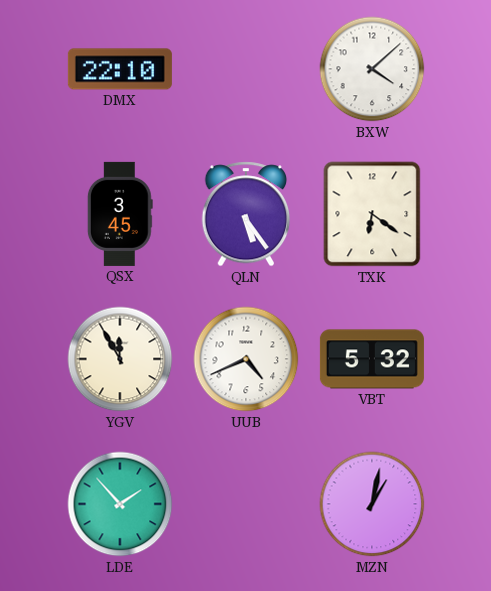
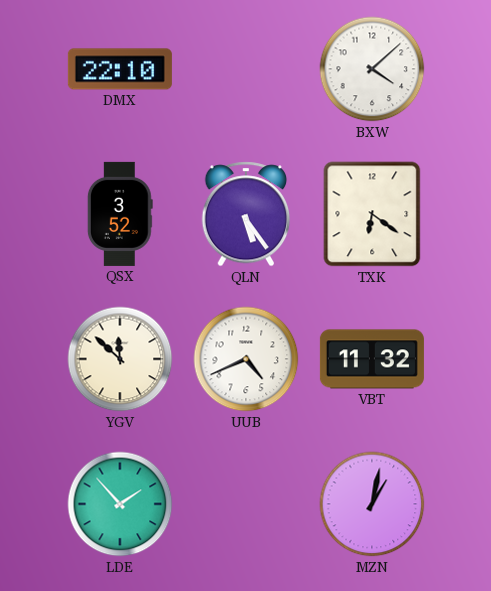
QSX: 3:45 -> 3:52
YGV: 11:55 -> 11:52
VBT: 5:32 -> 11:32
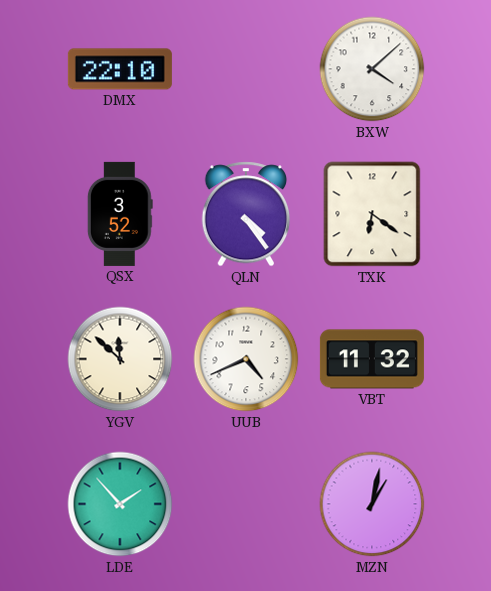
QLN: 5:24 -> 4:24
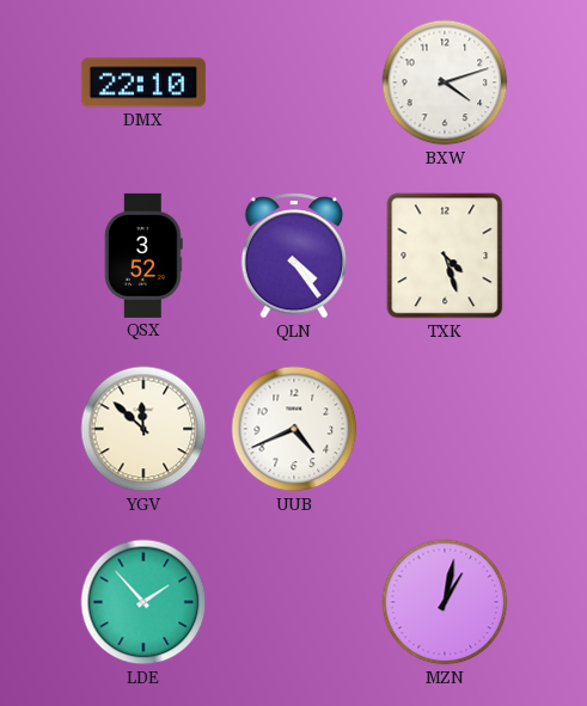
BXW: 4:08 -> 4:12
TXK: 6:21 -> 4:27
VBT: 11:32 -> none
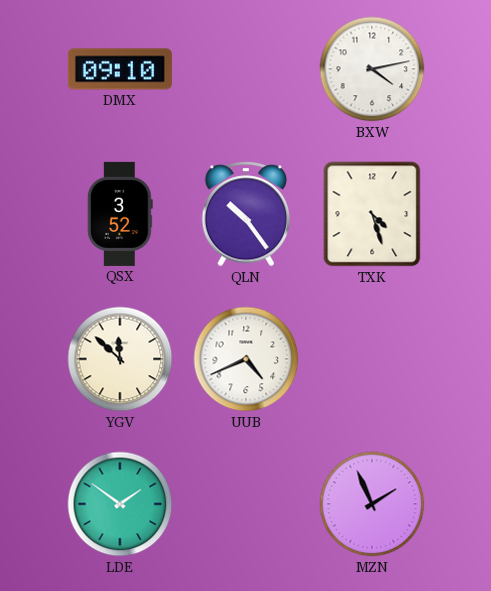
DMX: 22:10 -> 09:10
BXW: 4:12 -> 4:13
QLN: 4:24 -> 10:24
LDE: 1:53 -> 1:51
MZN: 1:02 -> 1:56
